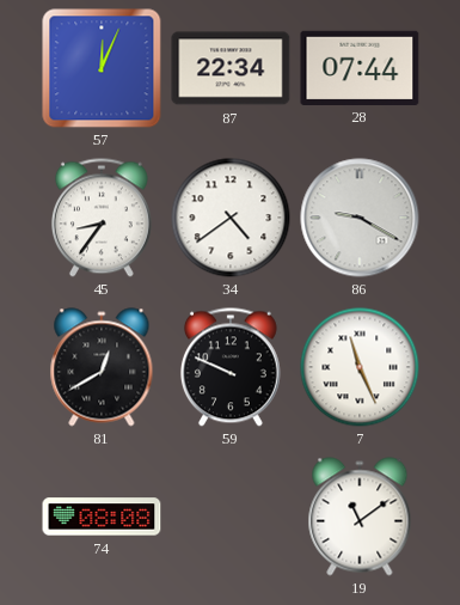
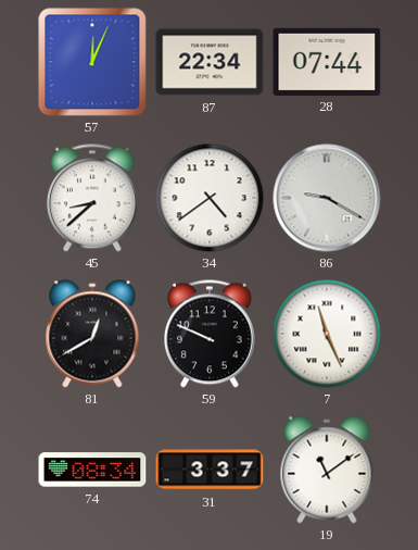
45: 8:36 -> 8:38
74: 08:08 -> 08:34
31: none -> 3:37
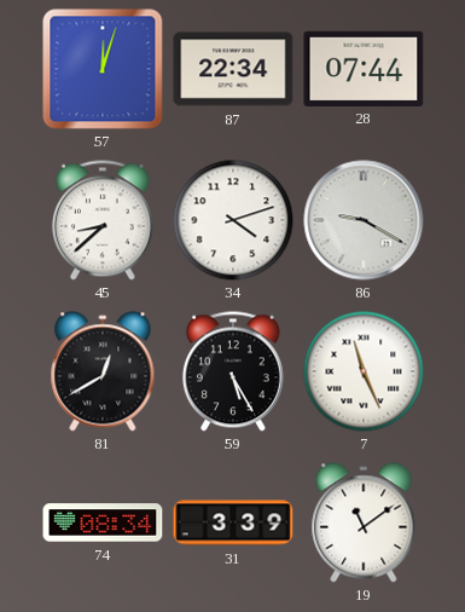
57: 12:04 -> 12:03
34: 4:39 -> 4:12
59: 9:49 -> 5:25
31: 3:37 -> 3:39
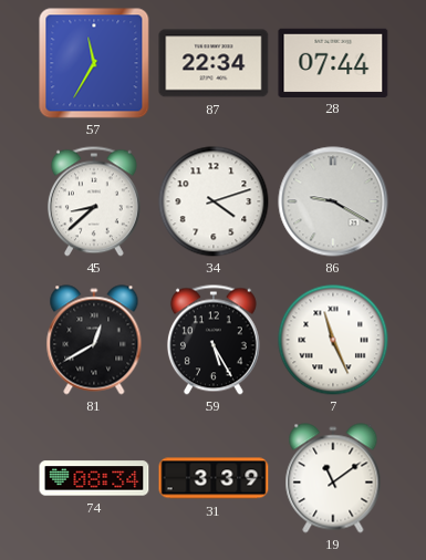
57: 12:03 -> 11:35
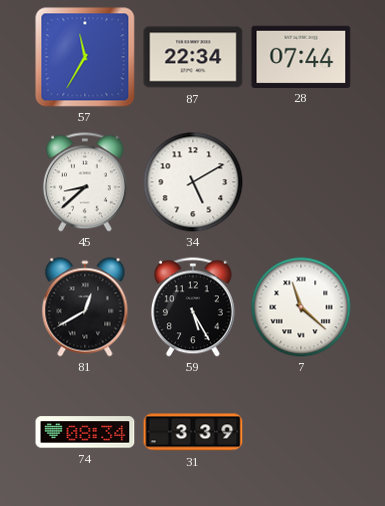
34: 4:12 -> 5:10
86: 9:20 -> none
7: 11:26 -> 11:22
19: 11:09 -> none
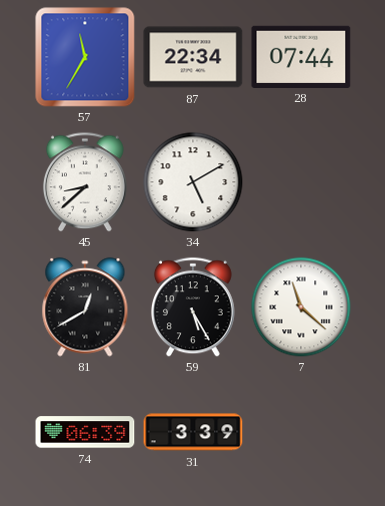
74: 08:34 -> 06:39
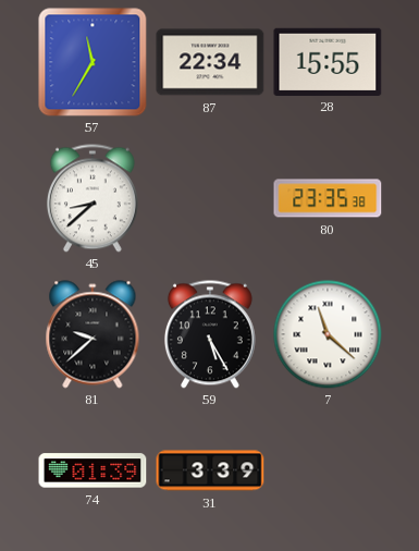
28: 07:44 -> 15:55
34: 5:10 -> none
80: none -> 23:35
81: 12:40 -> 9:38
74: 06:39 -> 01:39
